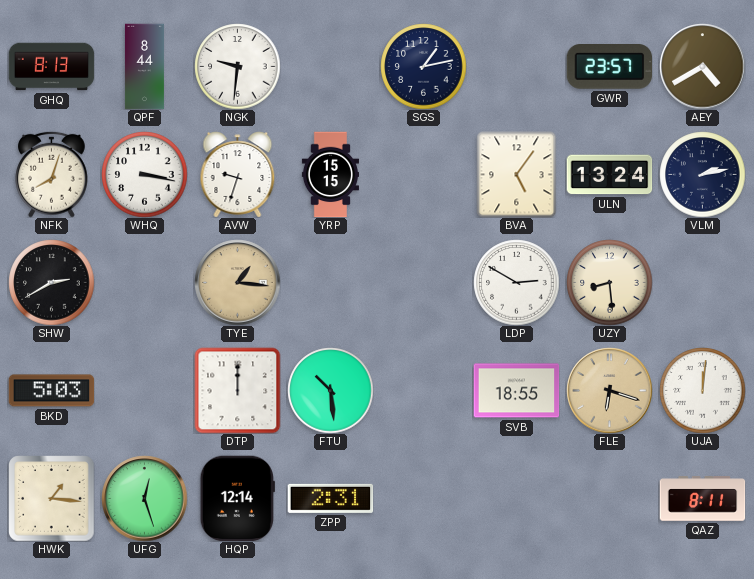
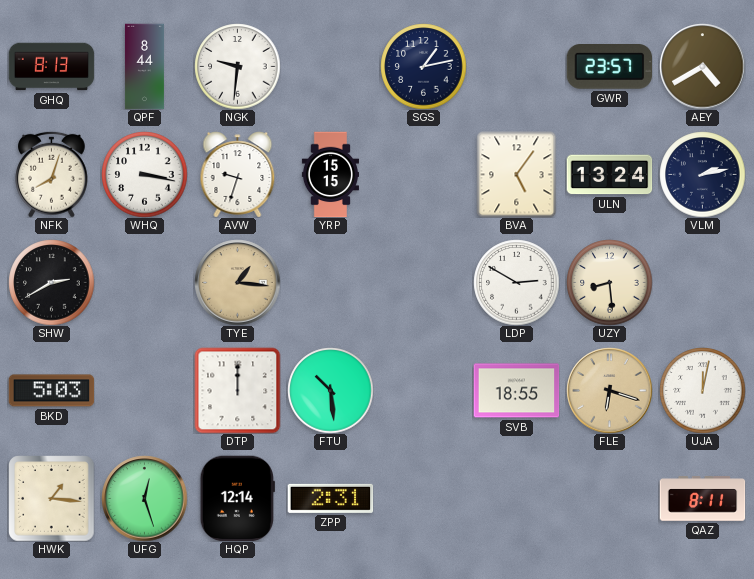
UJA: 12:01 -> 12:02
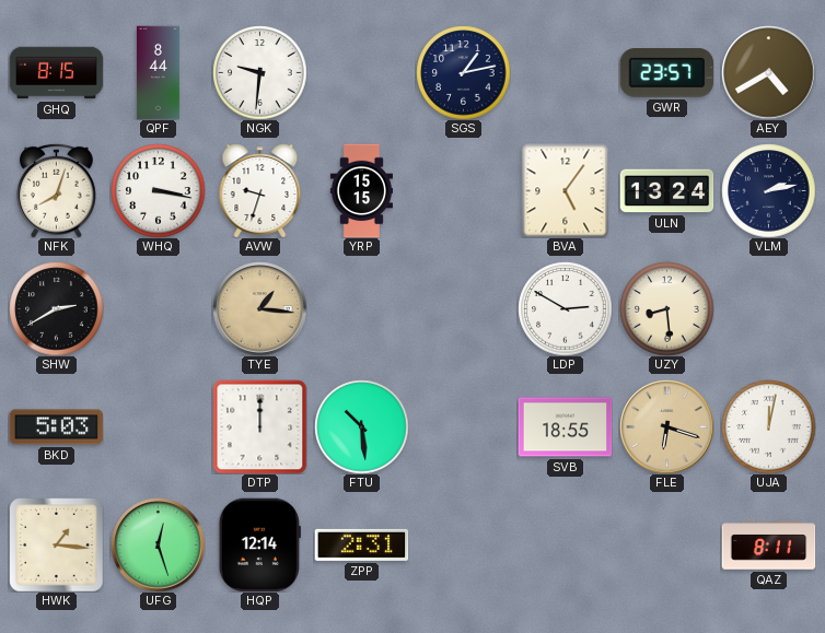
GHQ: 8:13 -> 8:15
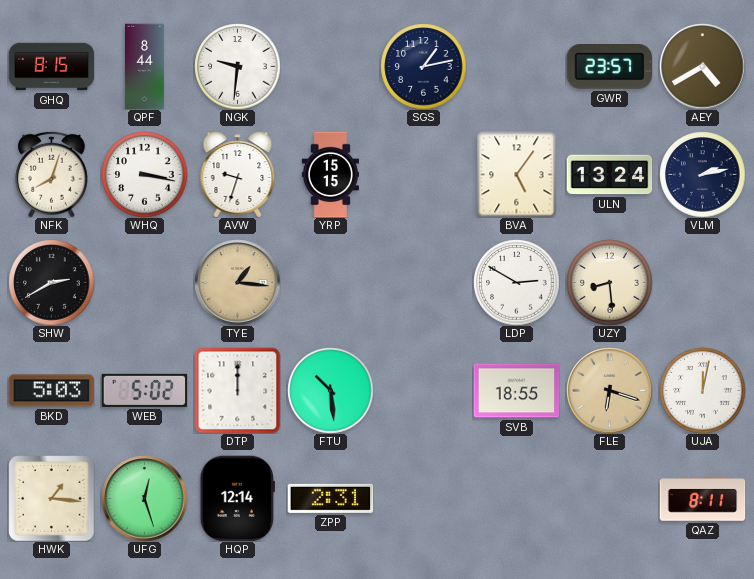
WEB: none -> 5:02
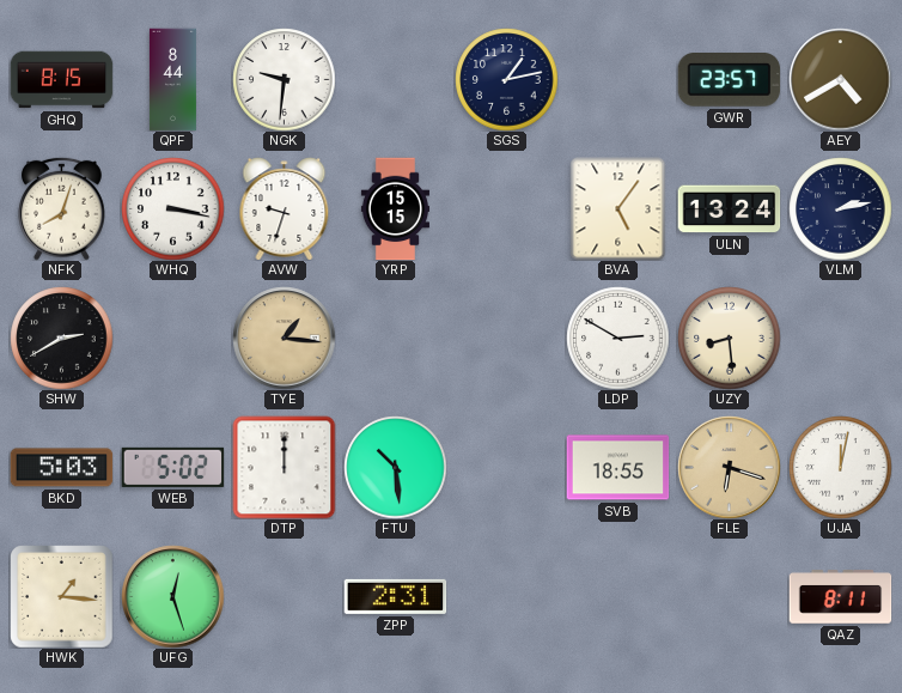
HQP: 12:14 -> none
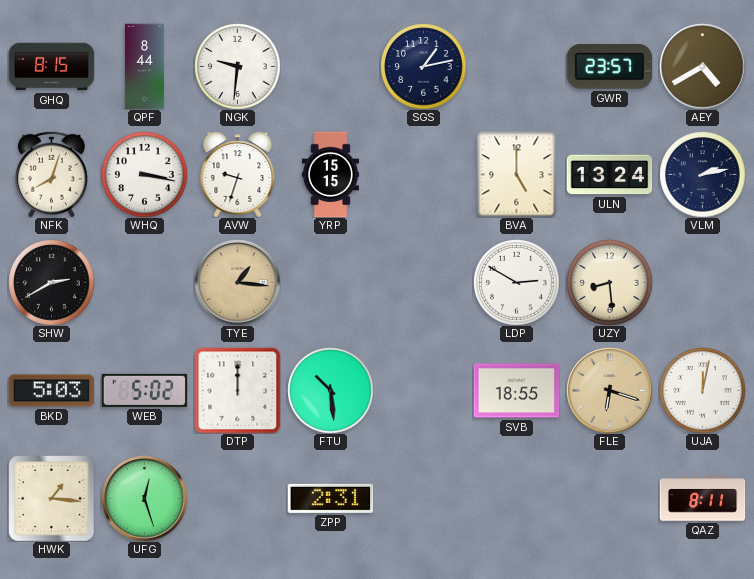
BVA: 5:06 -> 5:00
